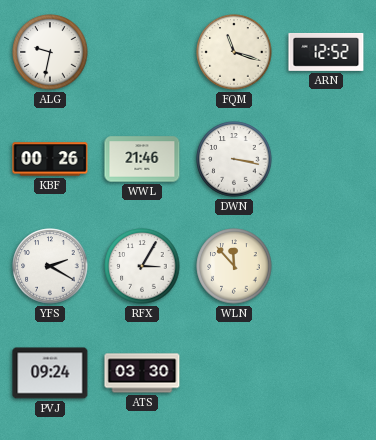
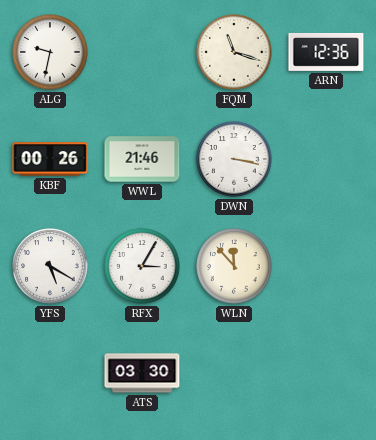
ARN: 12:52 -> 12:36
YFS: 2:20 -> 5:20
PVJ: 09:24 -> none
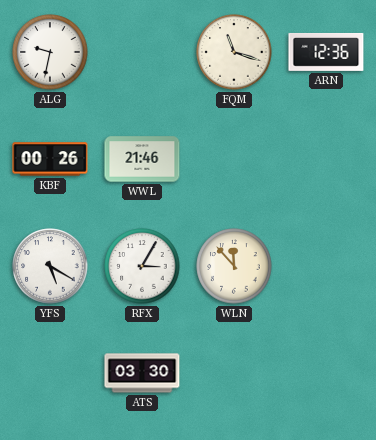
DWN: 3:17 -> none
